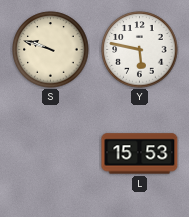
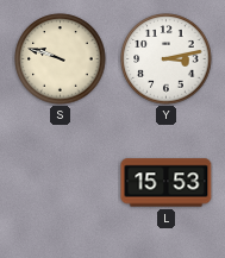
Y: 5:47 -> 3:13
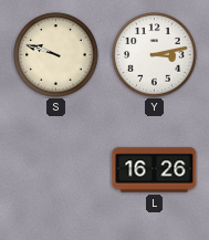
L: 15:53 -> 16:26
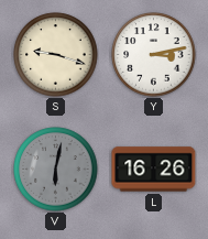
S: 9:48 -> 9:18
V: none -> 6:02
